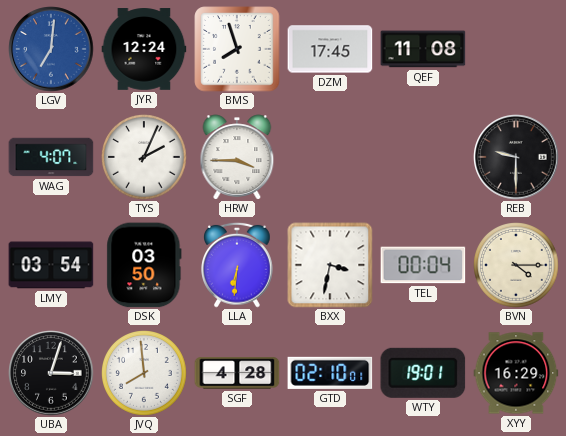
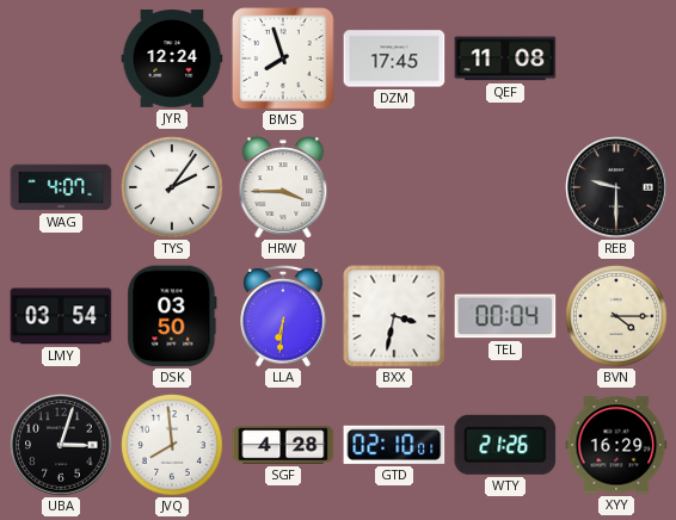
LGV: 7:01 -> none
TYS: 2:04 -> 2:06
WTY: 19:01 -> 21:26
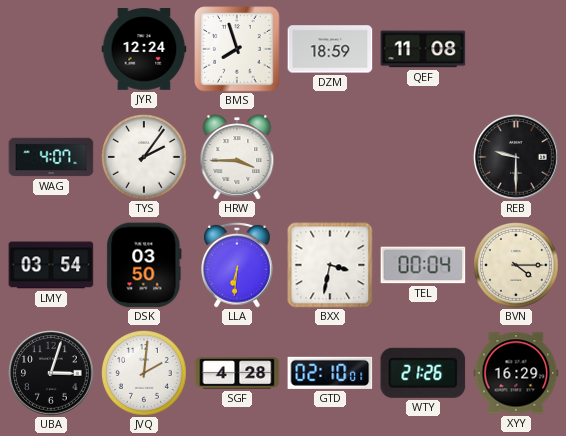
DZM: 17:45 -> 18:59
JVQ: 7:59 -> 2:01
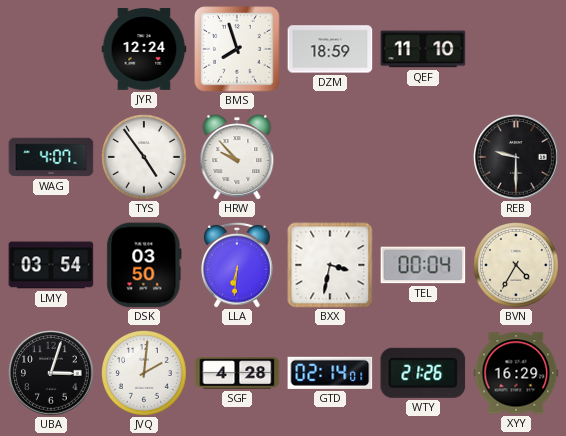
QEF: 11:08 -> 11:10
TYS: 2:06 -> 4:54
HRW: 3:45 -> 9:53
BVN: 4:15 -> 4:35
GTD: 02:10 -> 02:14
